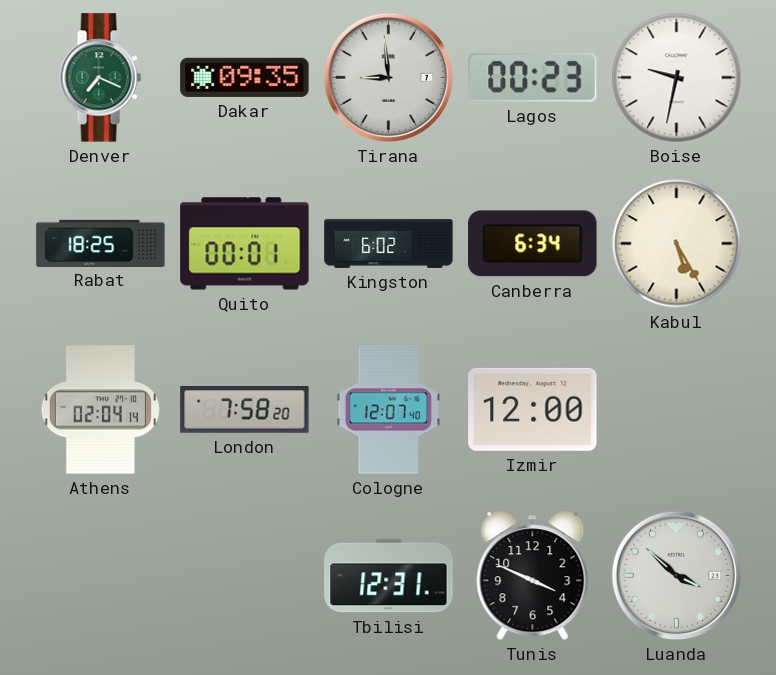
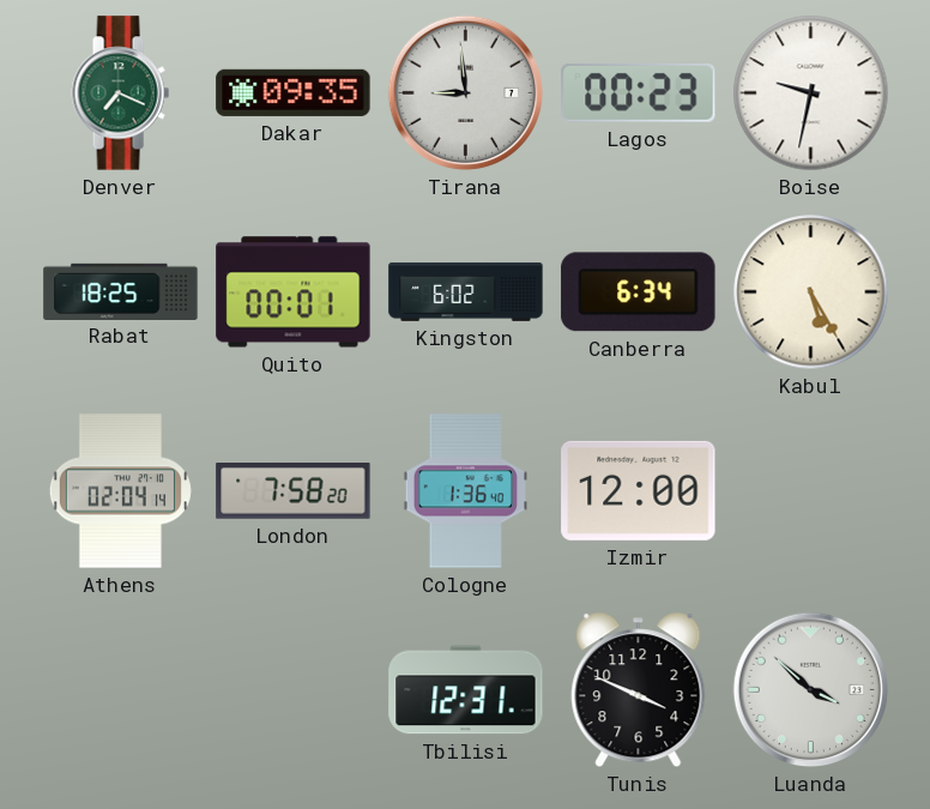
Cologne: 12:07 -> 1:36
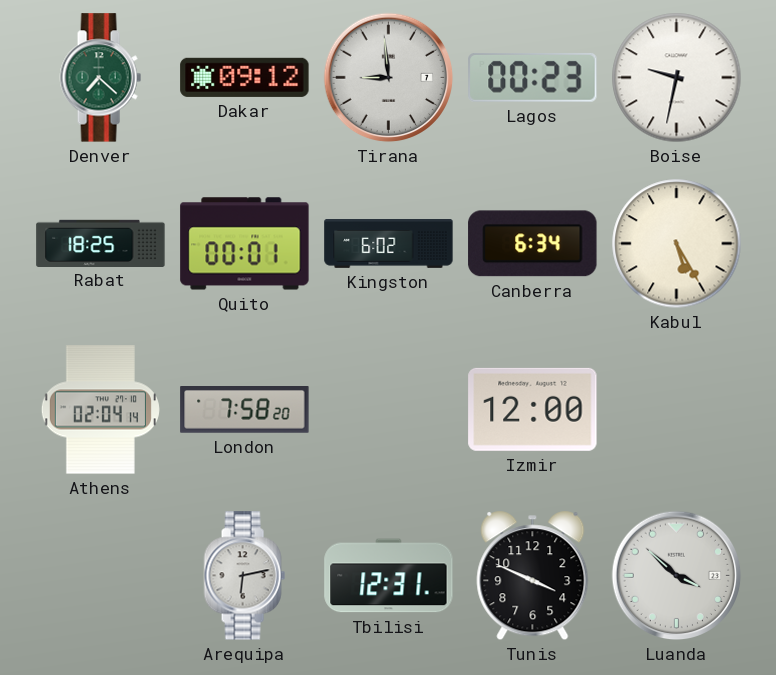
Denver: 7:19 -> 7:22
Dakar: 09:35 -> 09:12
Cologne: 1:36 -> none
Arequipa: none -> 6:13
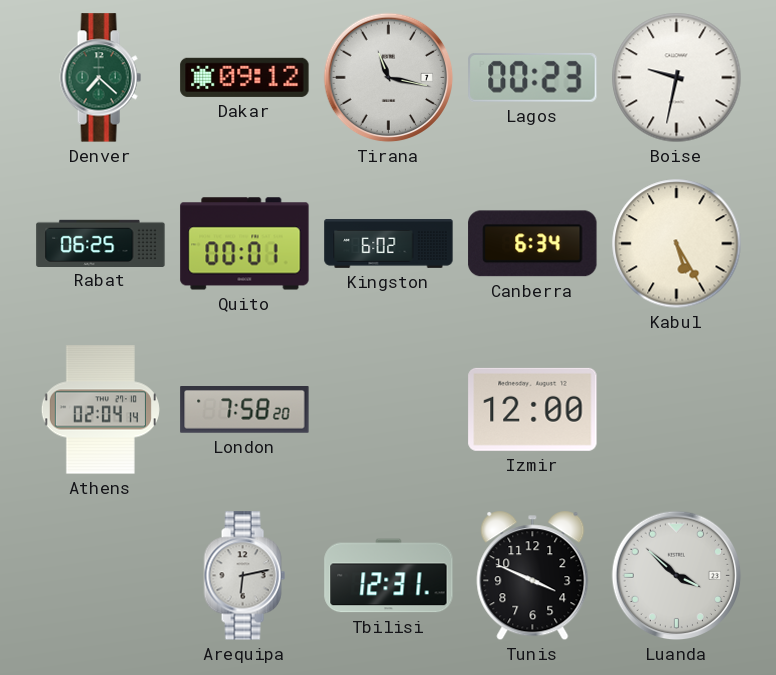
Tirana: 8:59 -> 11:17
Rabat: 18:25 -> 06:25
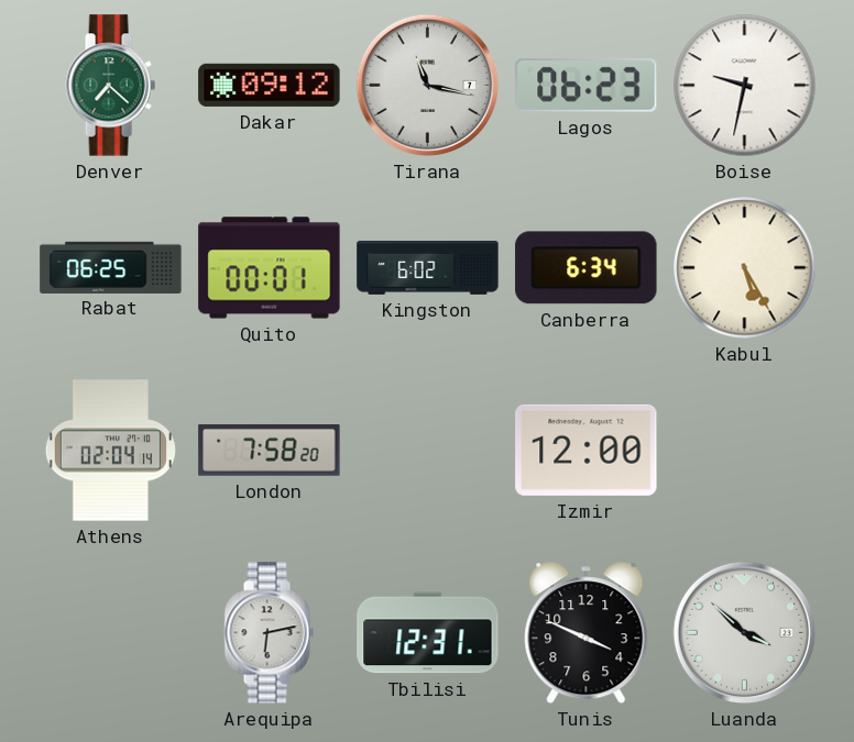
Lagos: 00:23 -> 06:23
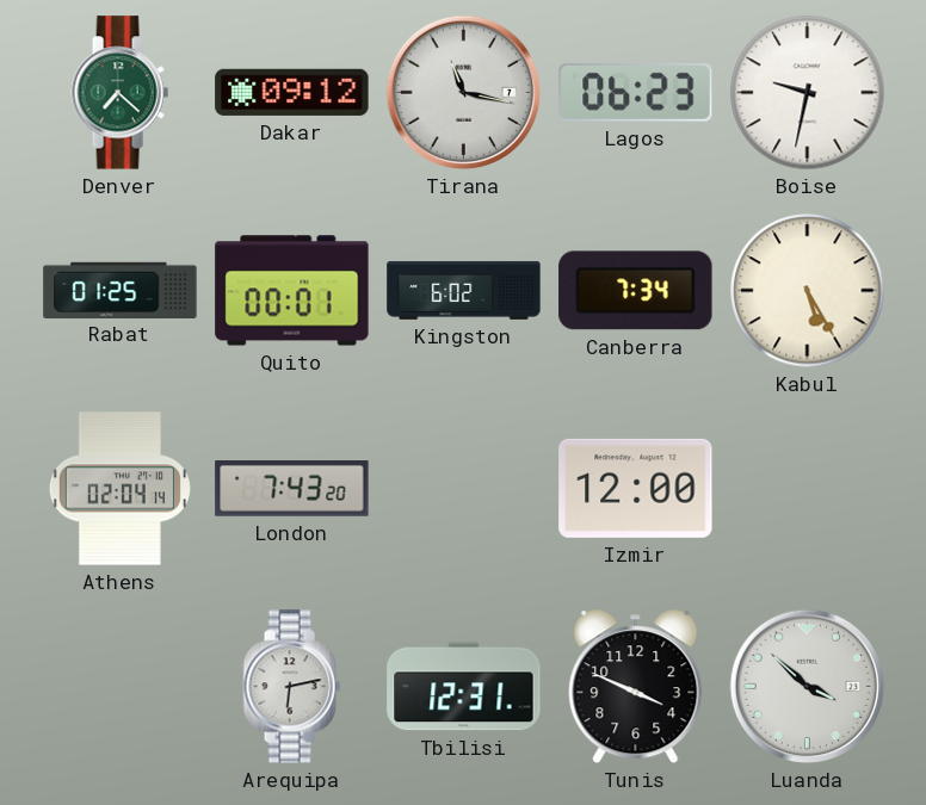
Rabat: 06:25 -> 01:25
Canberra: 6:34 -> 7:34
London: 7:58 -> 7:43
